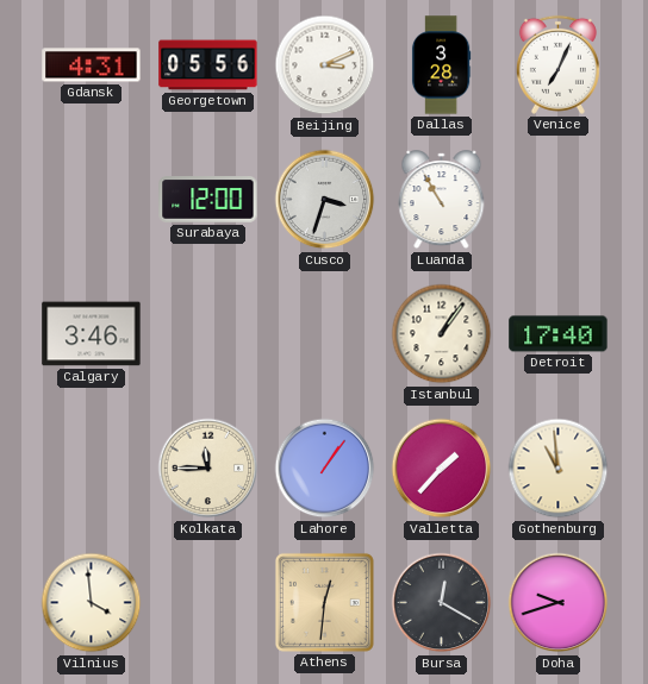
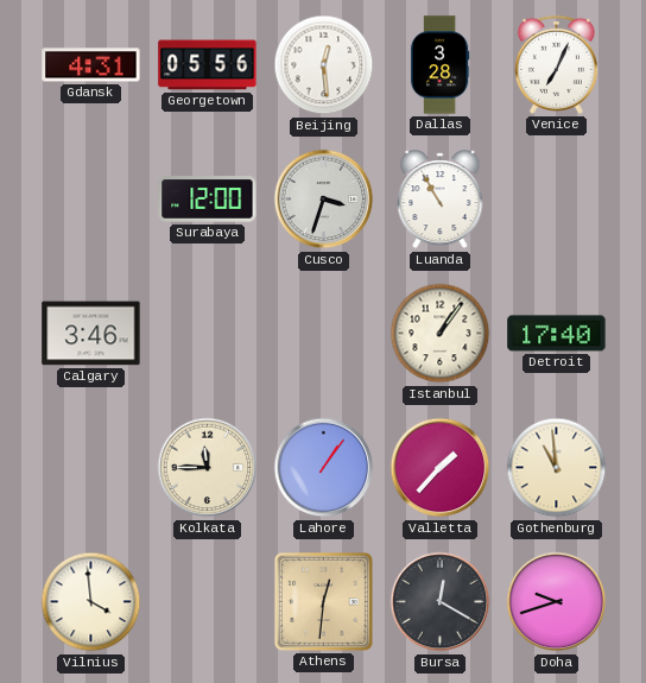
Beijing: 3:11 -> 12:29
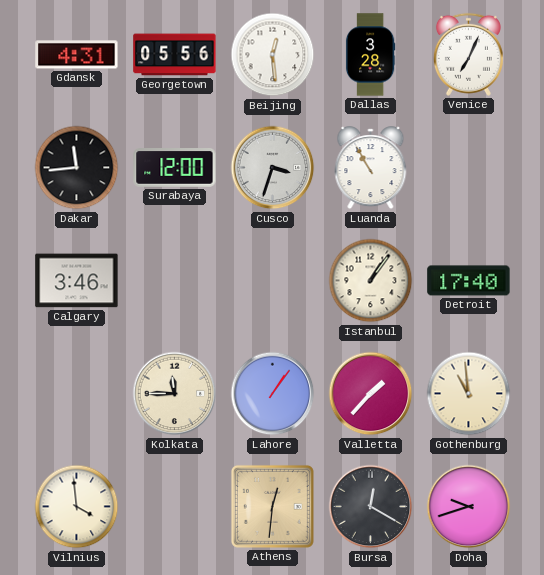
Dakar: none -> 11:44
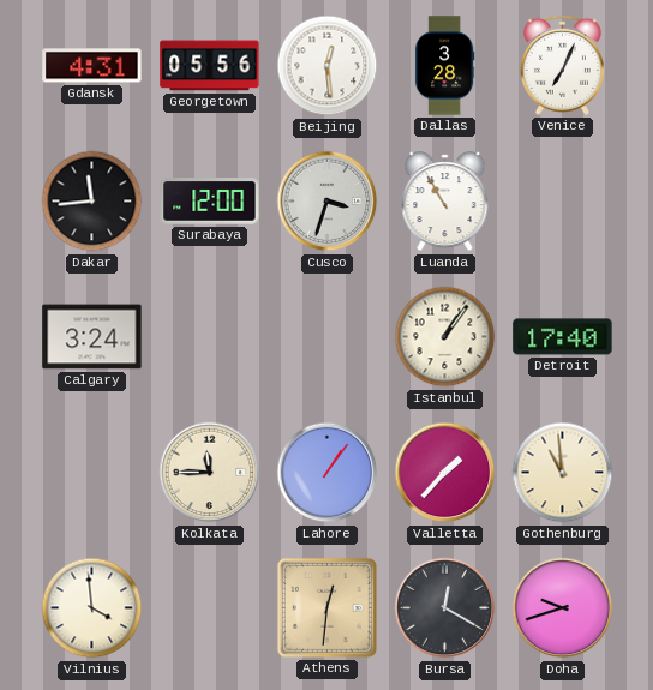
Calgary: 3:46 -> 3:24
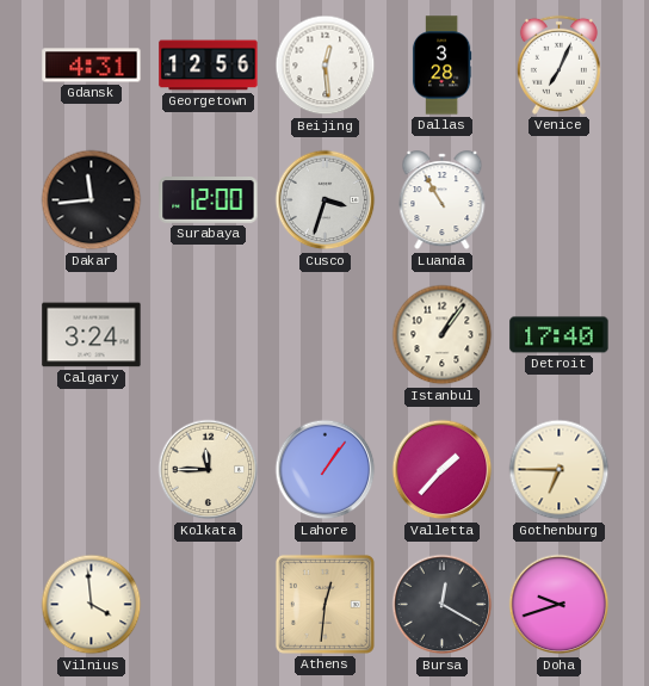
Georgetown: 05:56 -> 12:56
Gothenburg: 10:59 -> 6:45
